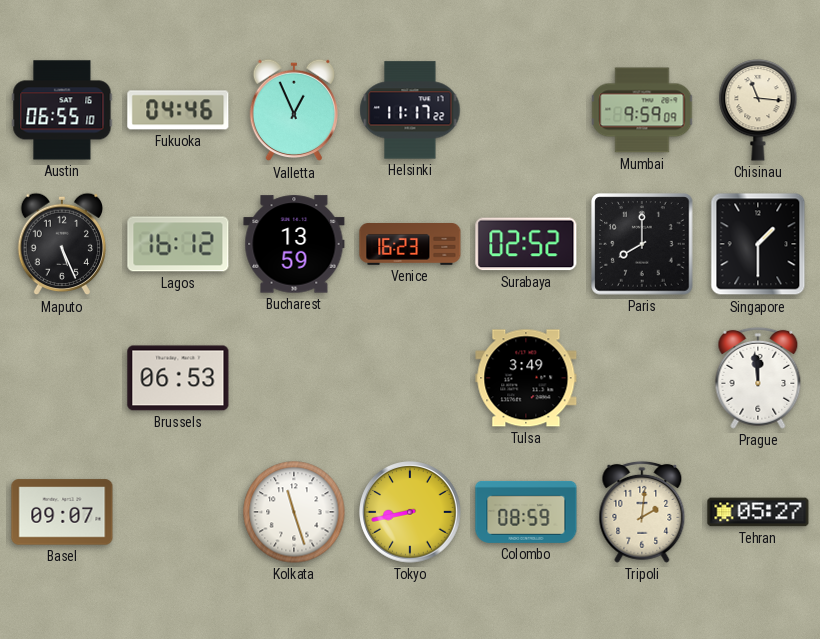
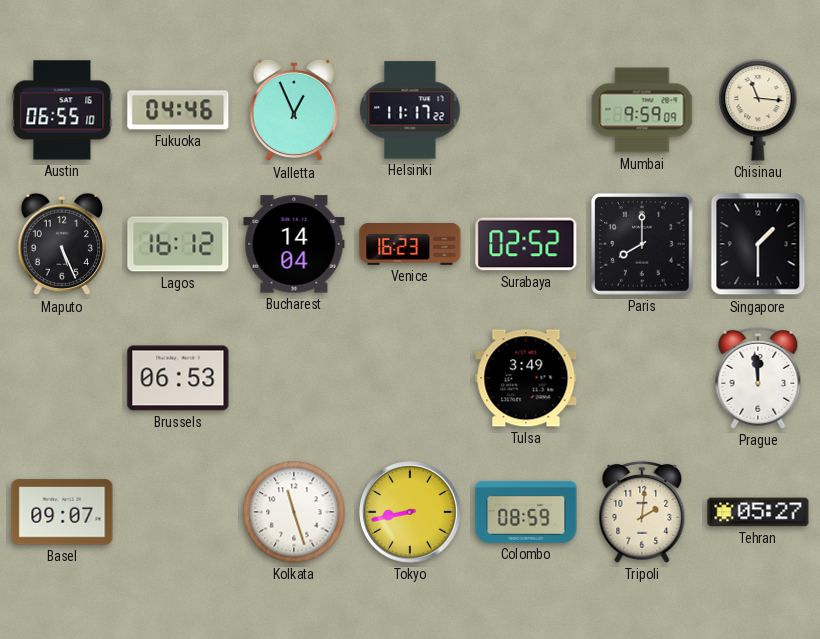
Bucharest: 13:59 -> 14:04
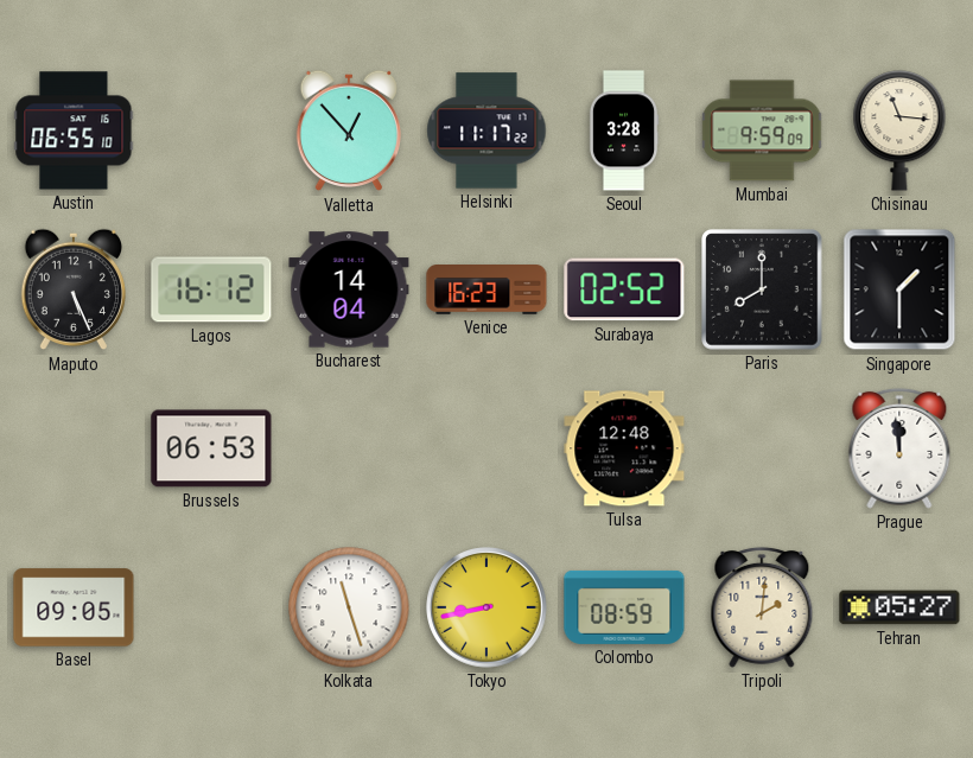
Fukuoka: 04:46 -> none
Valletta: 12:56 -> 12:53
Seoul: none -> 3:28
Tulsa: 3:49 -> 12:48
Basel: 09:07 -> 09:05
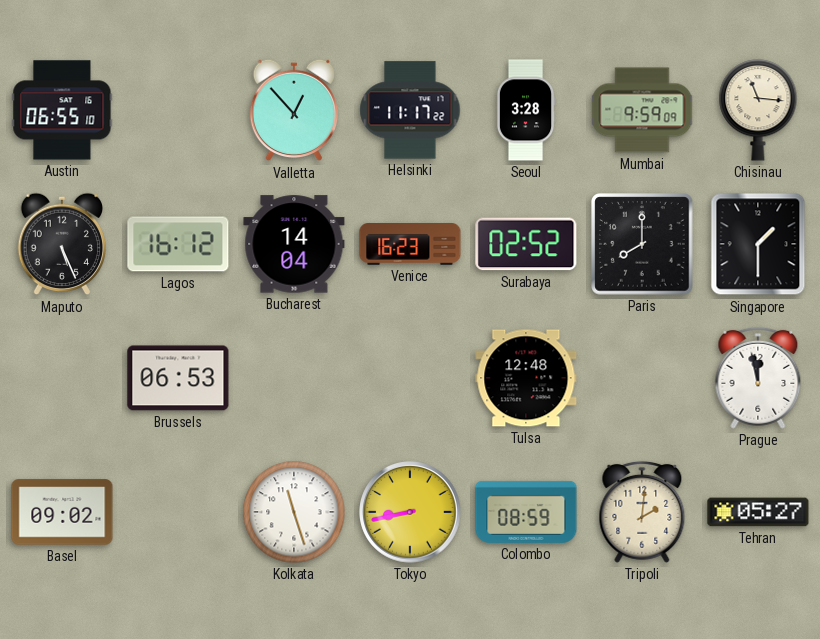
Prague: 11:59 -> 11:58
Basel: 09:05 -> 09:02
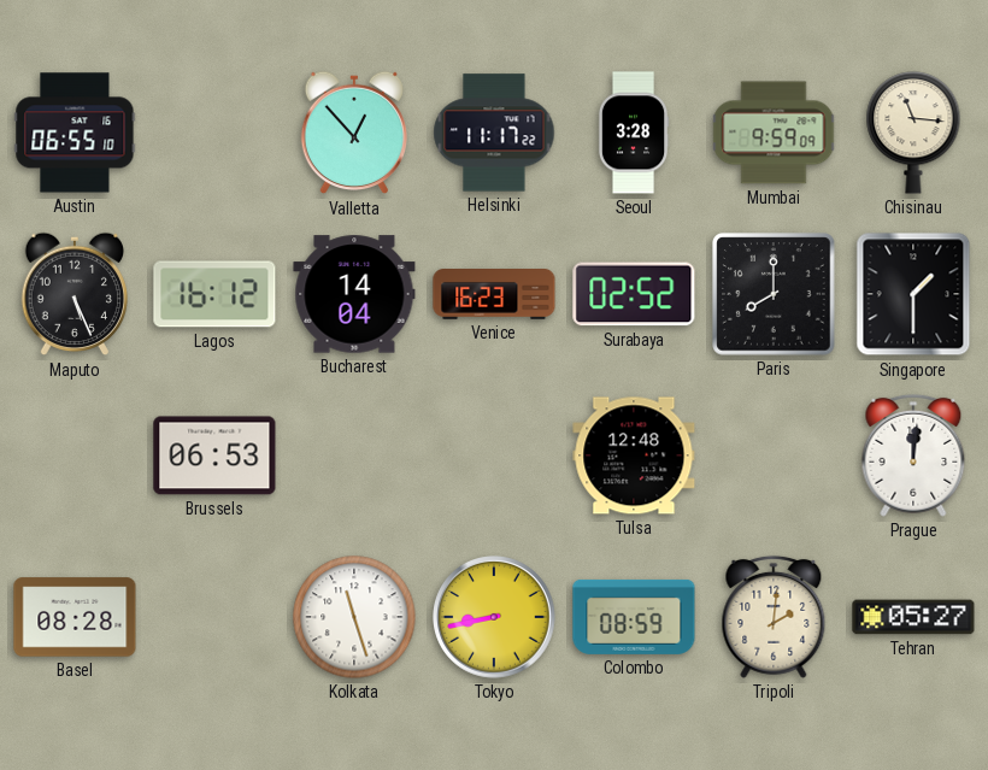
Prague: 11:58 -> 12:01
Basel: 09:02 -> 08:28
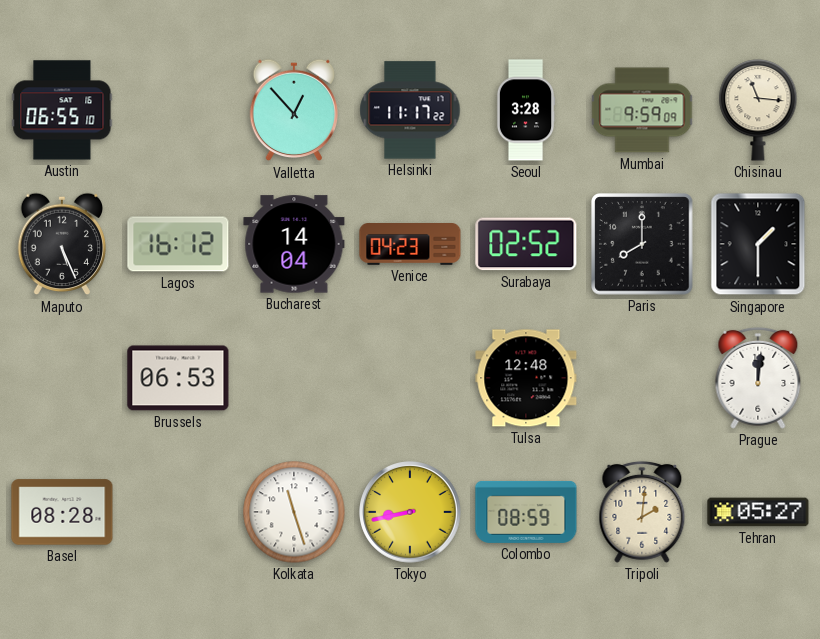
Venice: 16:23 -> 04:23
